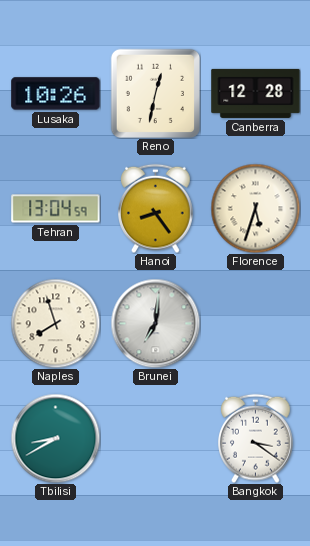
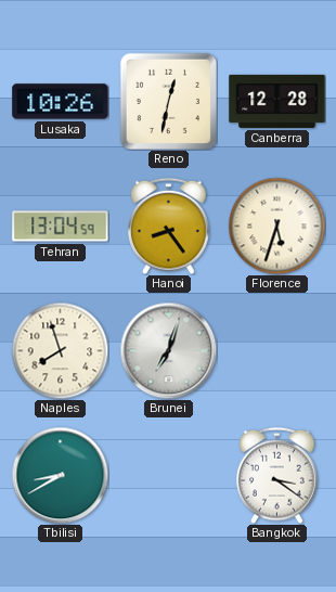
Brunei: 7:01 -> 7:03
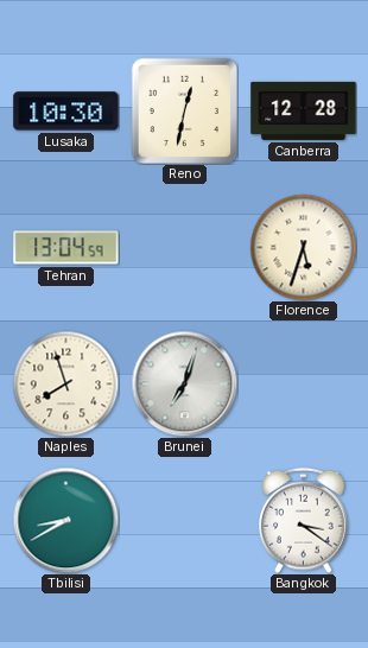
Lusaka: 10:26 -> 10:30
Hanoi: 8:24 -> none
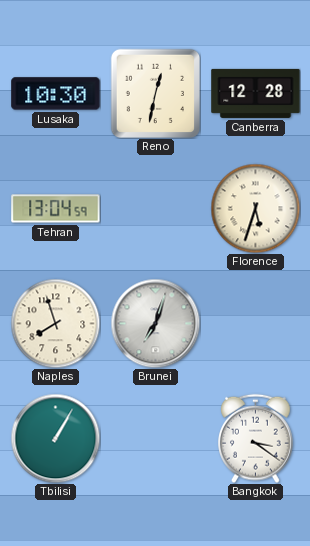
Tbilisi: 8:40 -> 1:05
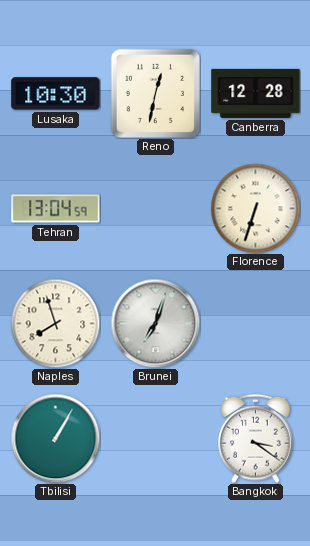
Florence: 5:33 -> 6:33
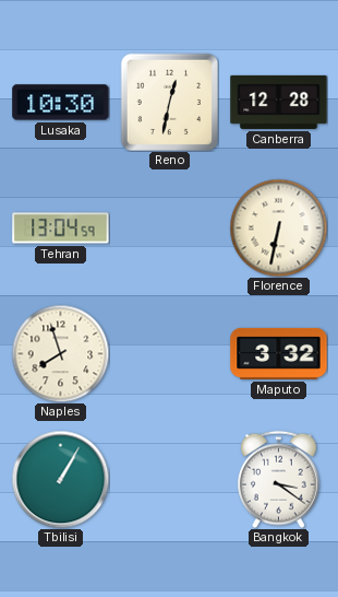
Florence: 6:33 -> 6:32
Brunei: 7:03 -> none
Maputo: none -> 3:32
